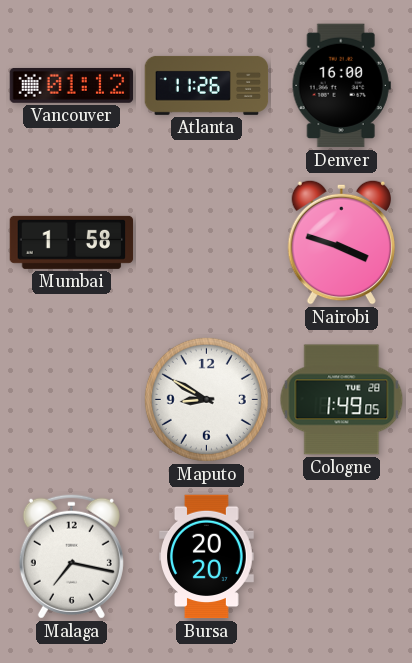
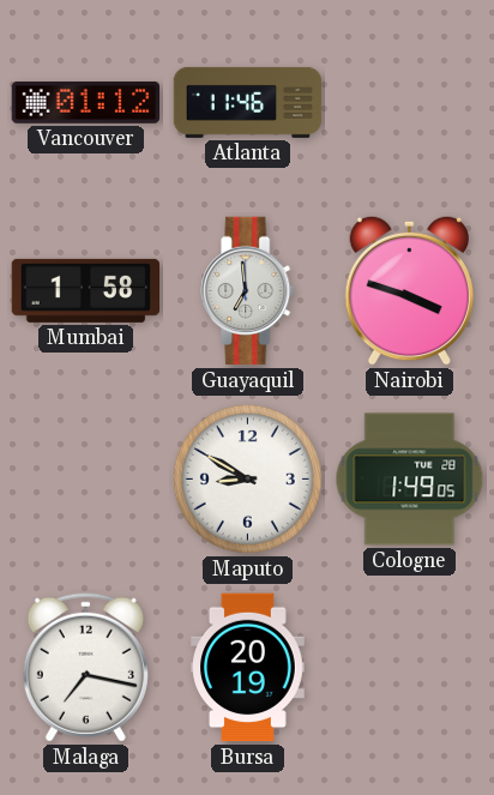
Atlanta: 11:26 -> 11:46
Denver: 16:00 -> none
Guayaquil: none -> 6:59
Bursa: 20:20 -> 20:19
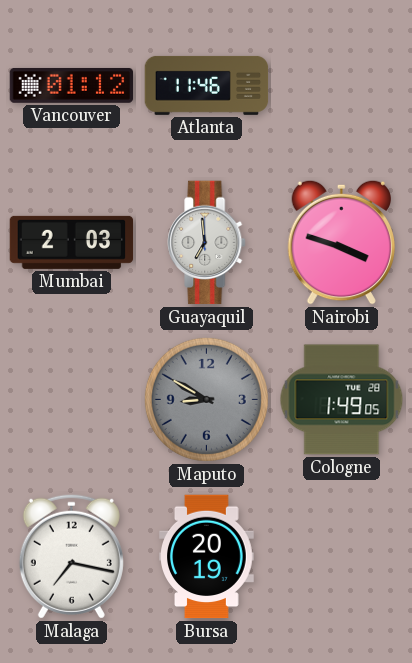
Mumbai: 1:58 -> 2:03
Maputo dial: white -> grey
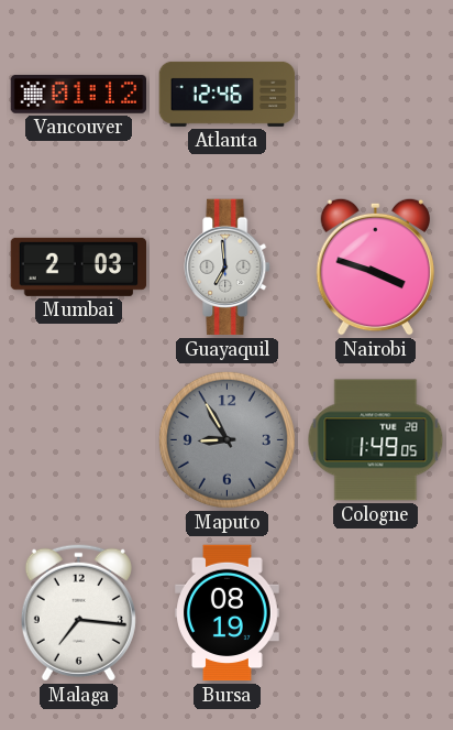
Atlanta: 11:46 -> 12:46
Maputo: 8:50 -> 8:55
Malaga: 7:17 -> 7:16
Bursa: 20:19 -> 08:19
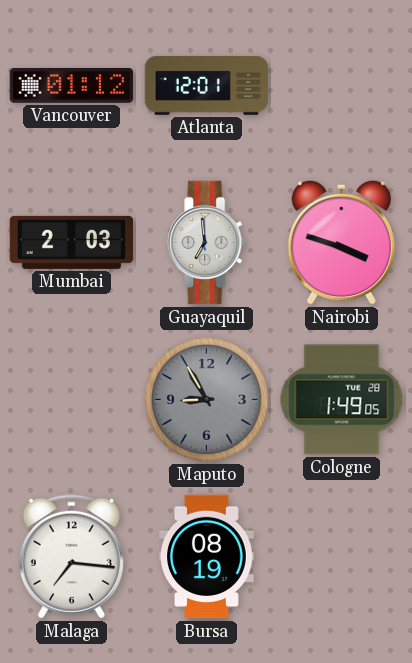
Atlanta: 12:46 -> 12:01
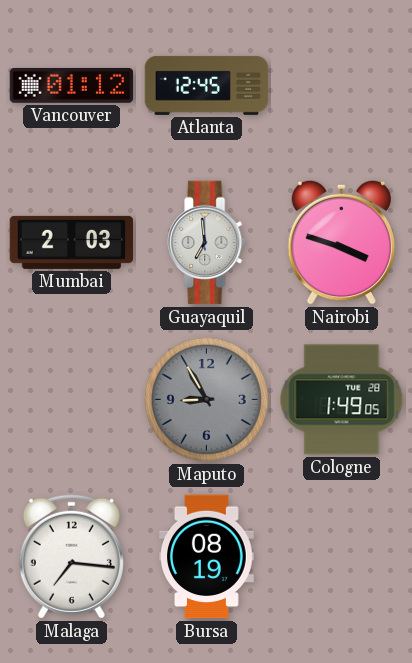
Atlanta: 12:01 -> 12:45
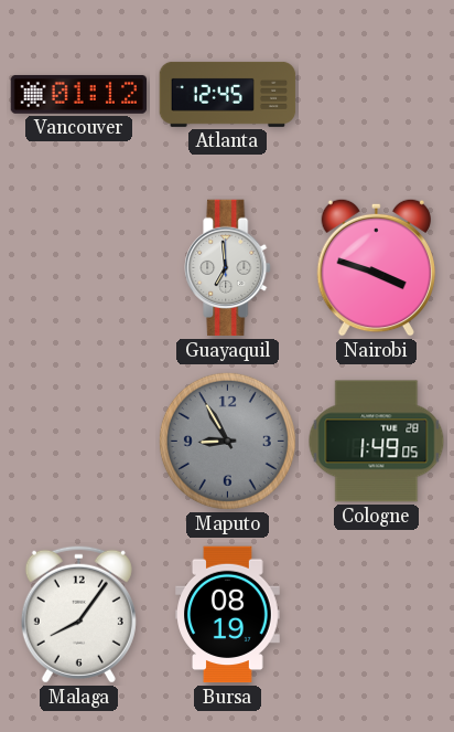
Mumbai: 2:03 -> none
Malaga: 7:16 -> 8:06
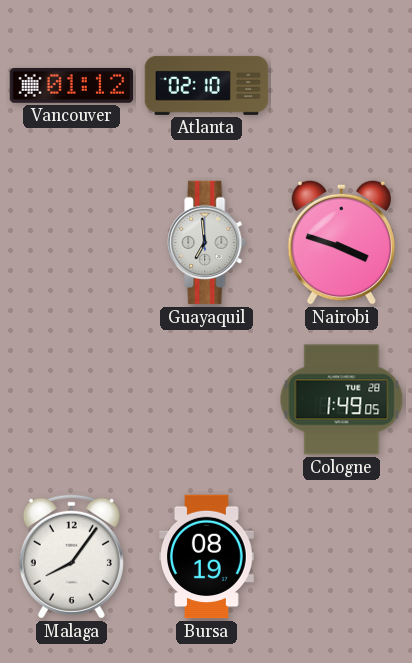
Atlanta: 12:45 -> 02:10
Maputo: 8:55 -> none
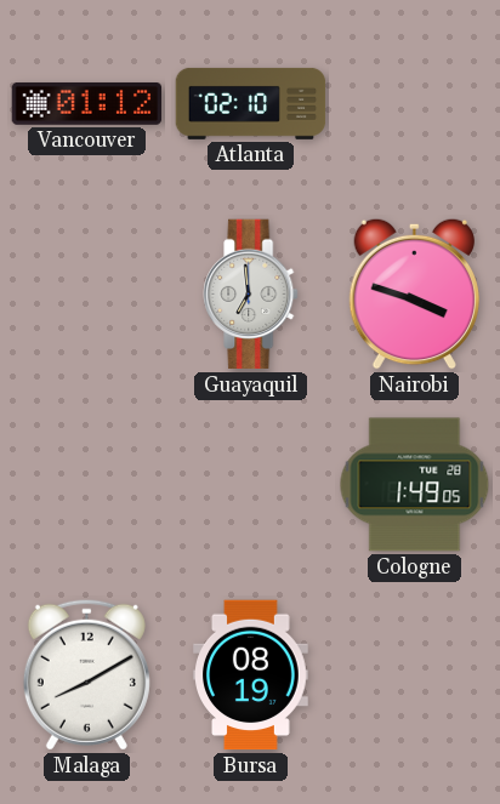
Malaga: 8:06 -> 8:10
